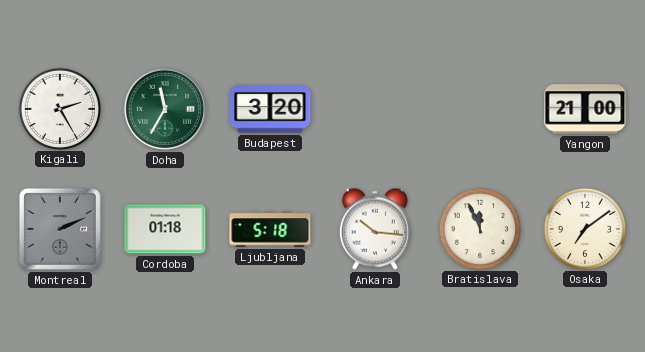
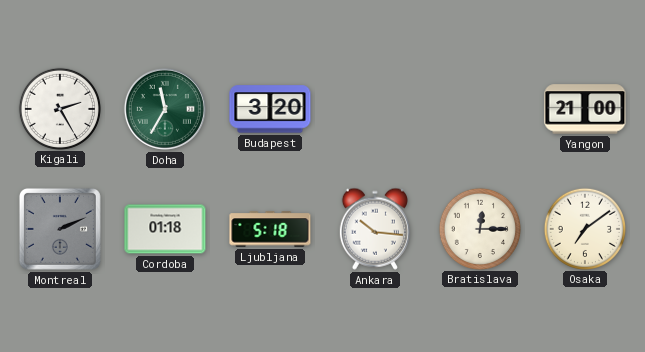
Bratislava: 11:56 -> 12:15
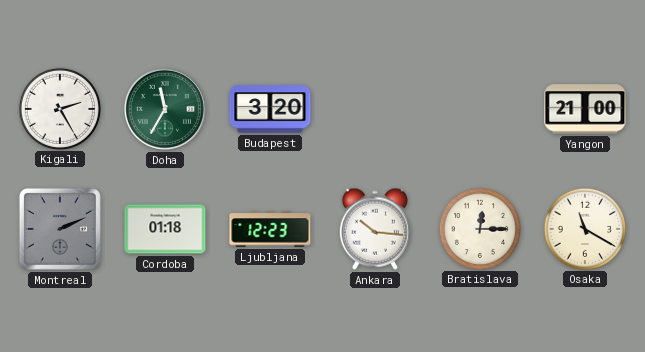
Ljubljana: 5:18 -> 12:23
Osaka: 7:09 -> 11:20
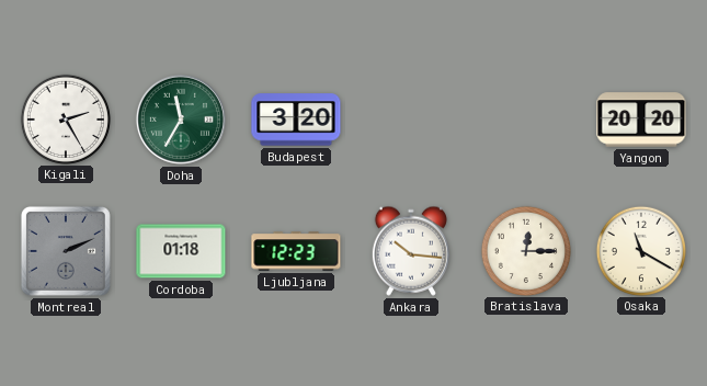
Yangon: 21:00 -> 20:20
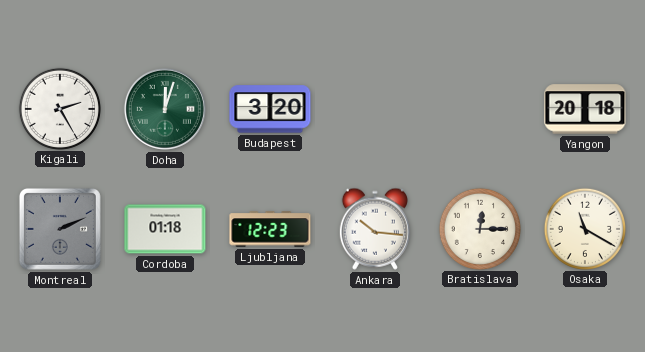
Doha: 11:35 -> 12:03
Yangon: 20:20 -> 20:18
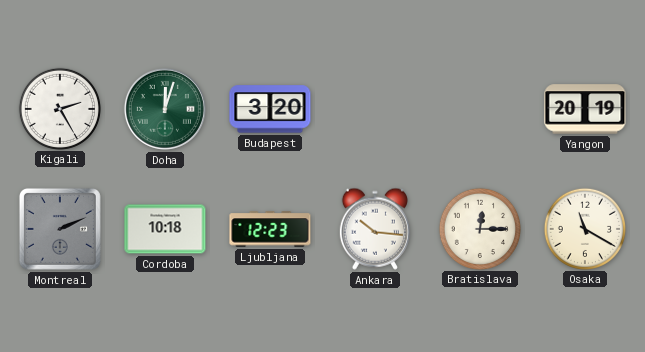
Yangon: 20:18 -> 20:19
Cordoba: 01:18 -> 10:18
